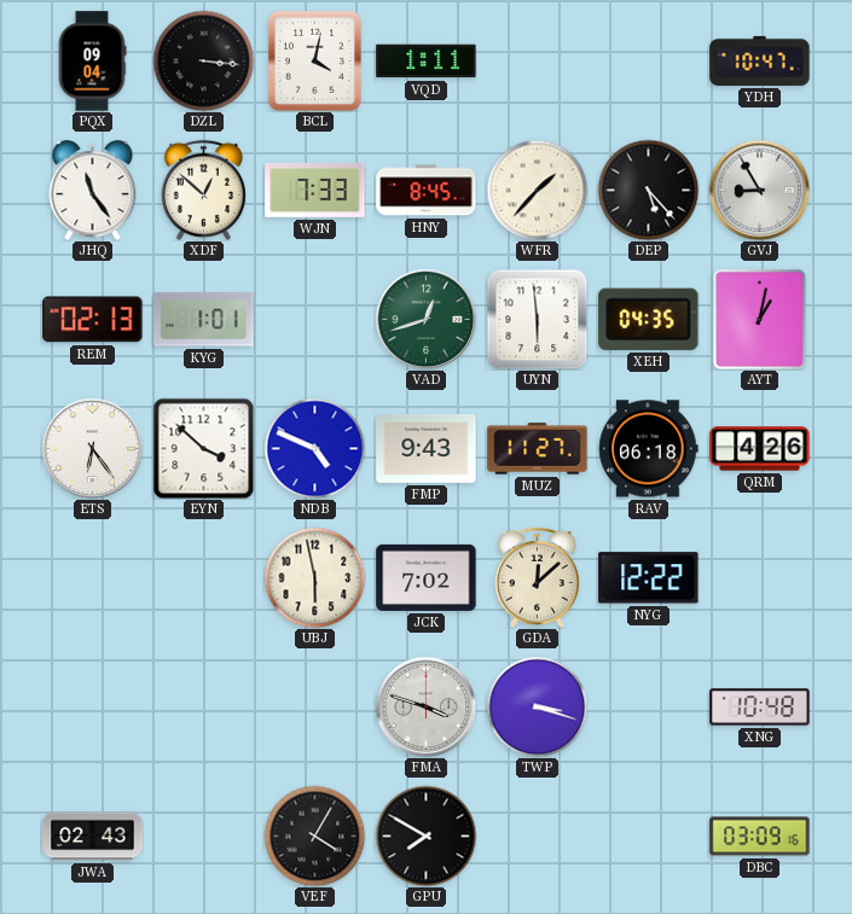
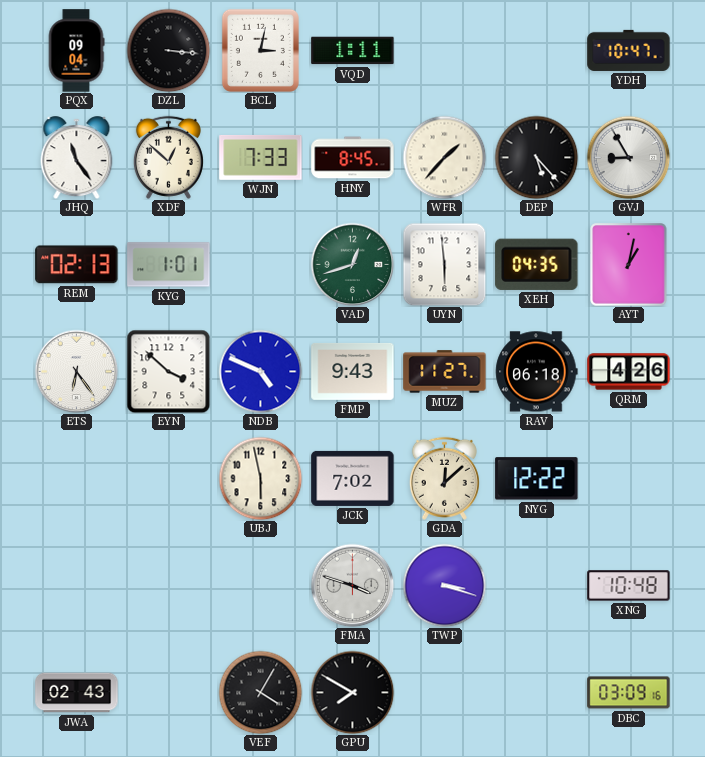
BCL: 4:02 -> 3:02
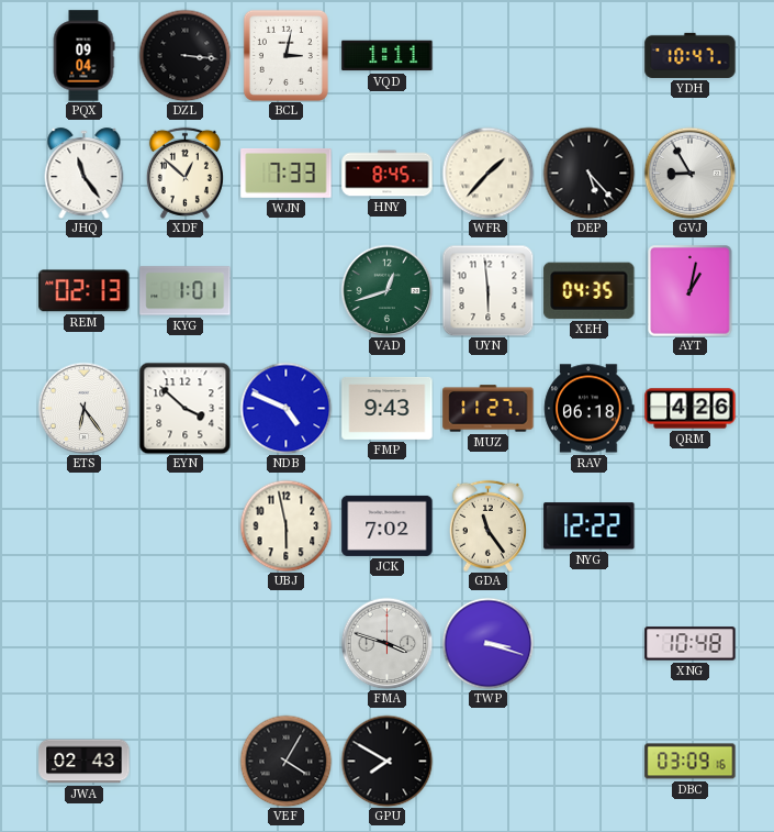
GDA: 12:08 -> 11:24
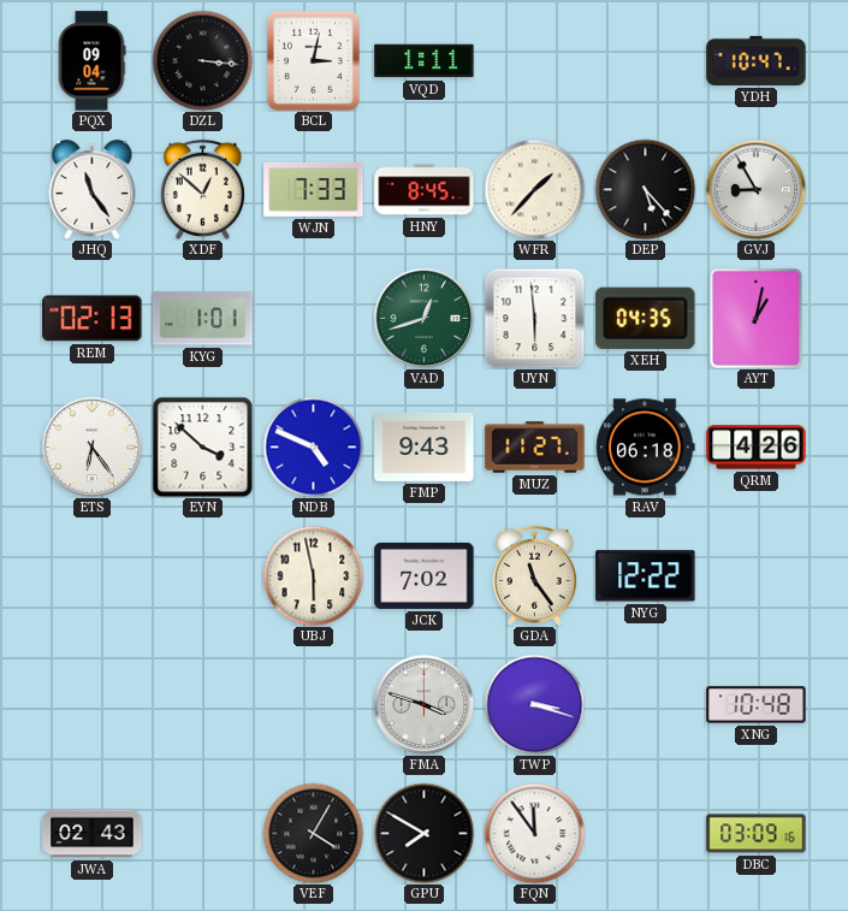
FQN: none -> 11:54
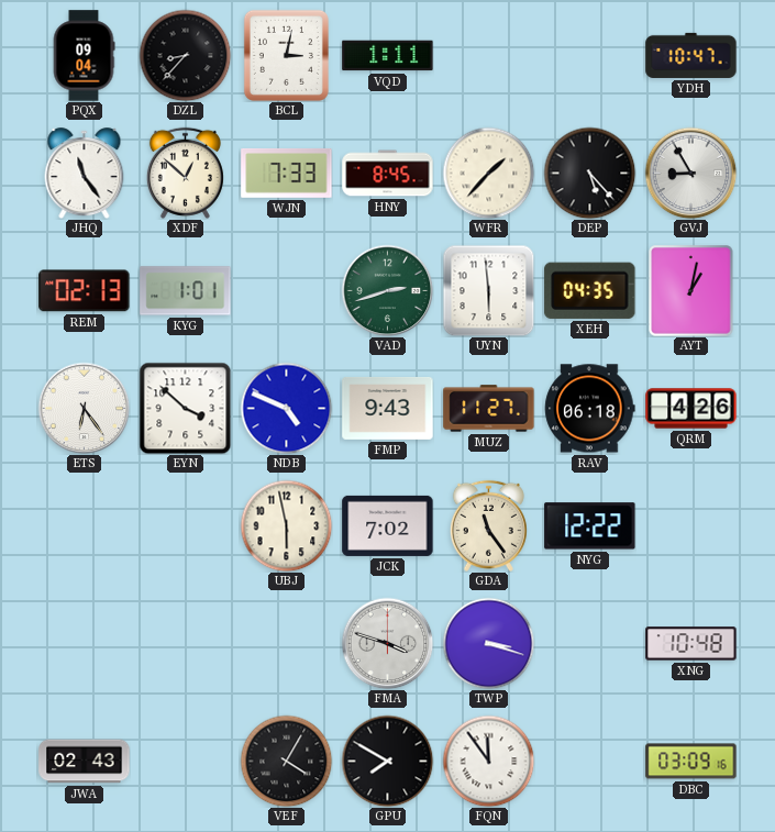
DZL: 3:16 -> 8:37
VAD: 12:42 -> 2:42
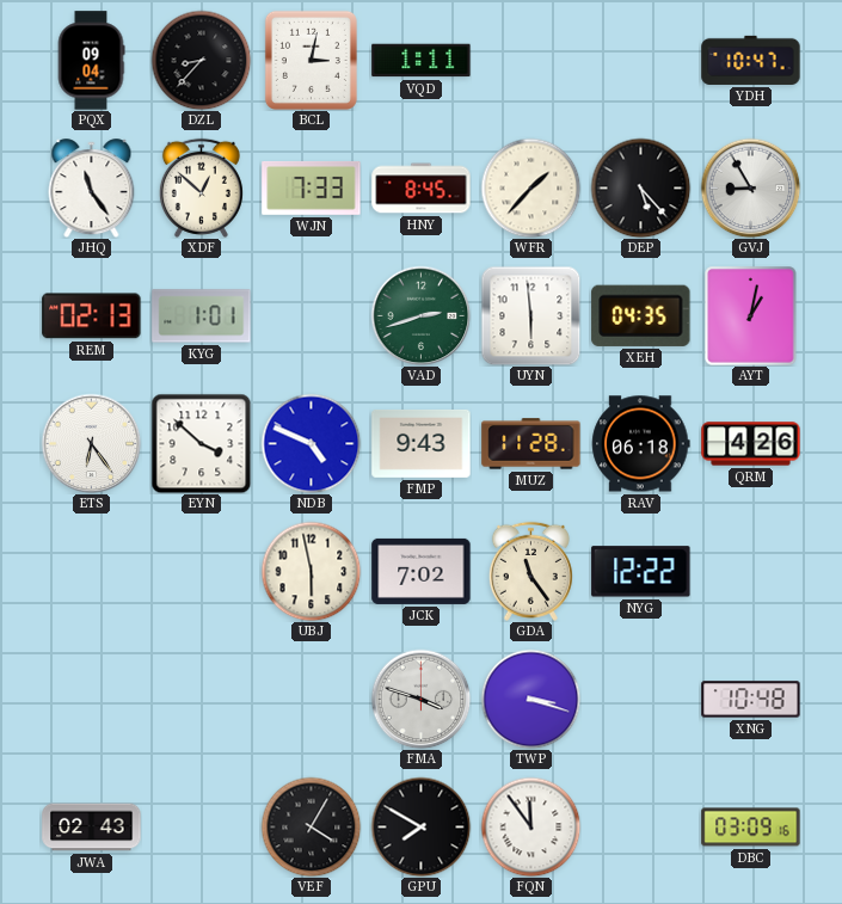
MUZ: 11:27 -> 11:28
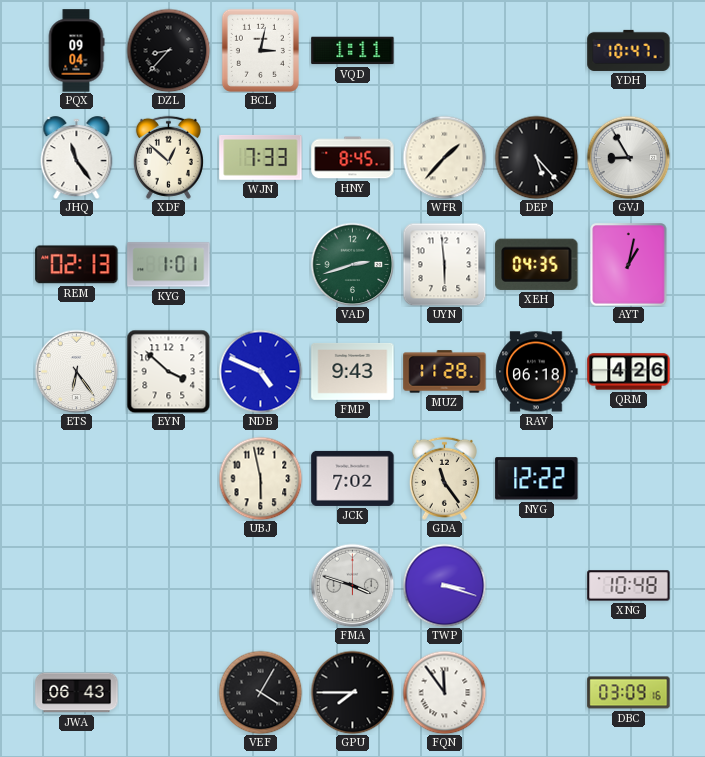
JWA: 02:43 -> 06:43
GPU: 7:50 -> 7:45
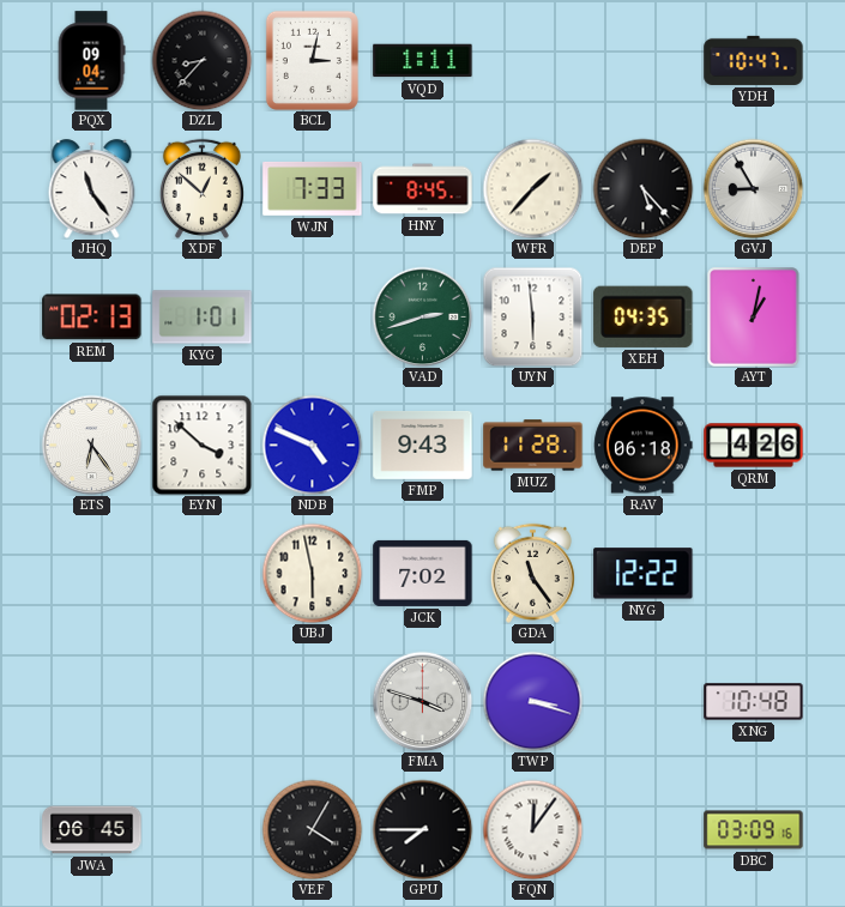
JWA: 06:43 -> 06:45
FQN: 11:54 -> 12:06
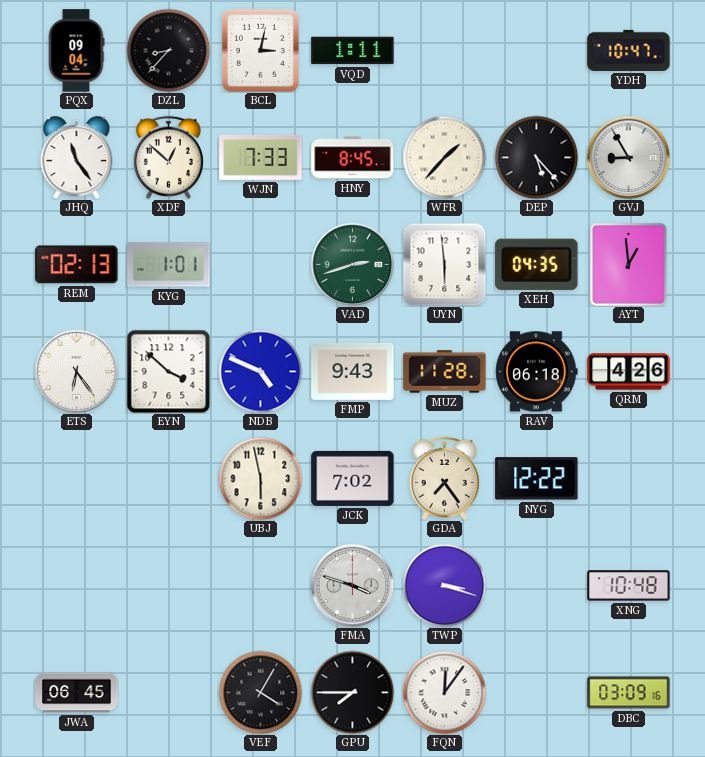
AYT: 1:02 -> 12:59
GDA: 11:24 -> 7:24
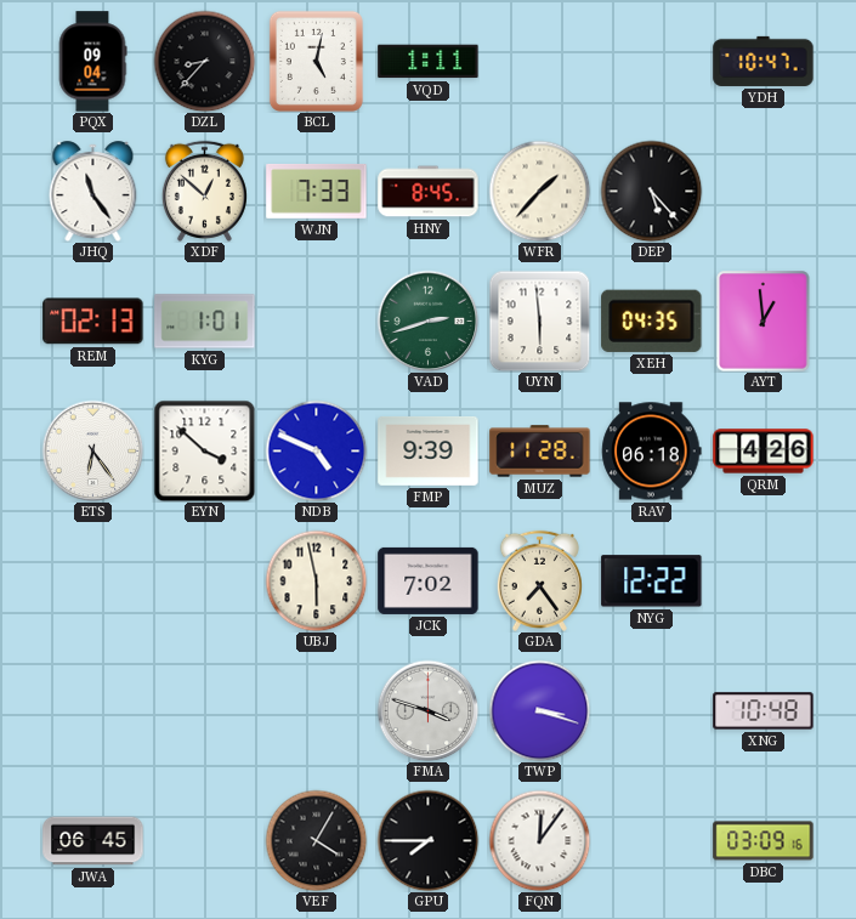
BCL: 3:02 -> 5:02
GVJ: 8:55 -> none
FMP: 9:43 -> 9:39
